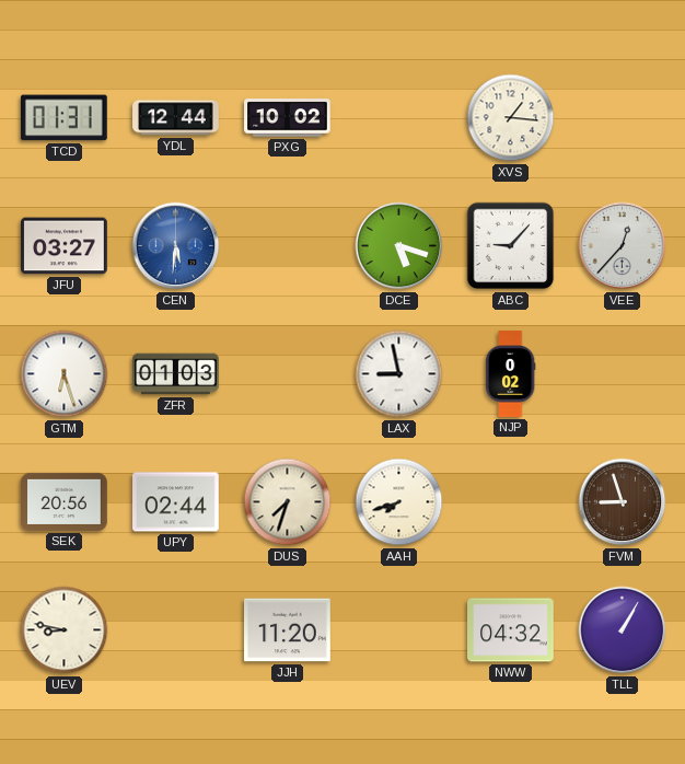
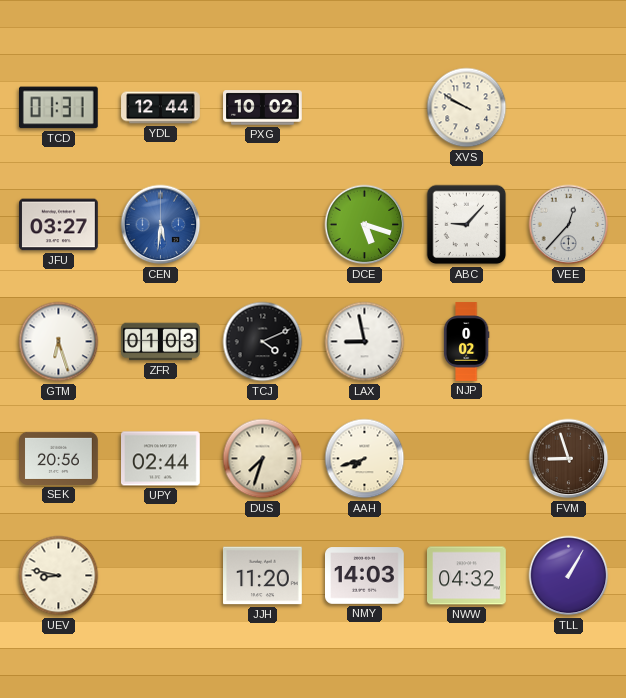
XVS: 1:16 -> 9:50
TCJ: none -> 4:11
NMY: none -> 14:03
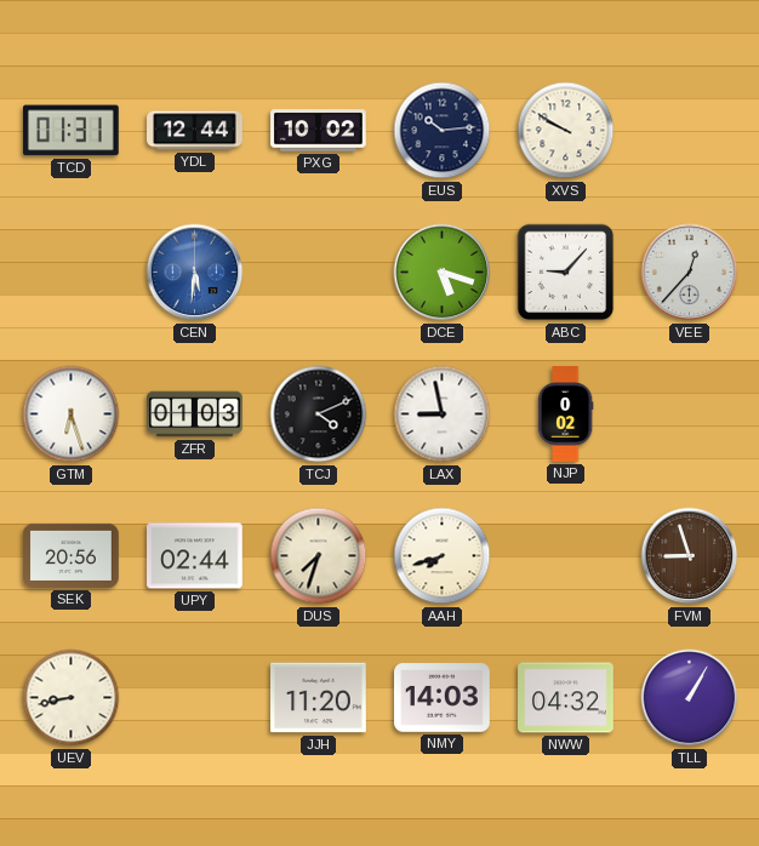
EUS: none -> 10:14
JFU: 03:27 -> none
UEV: 8:47 -> 8:43
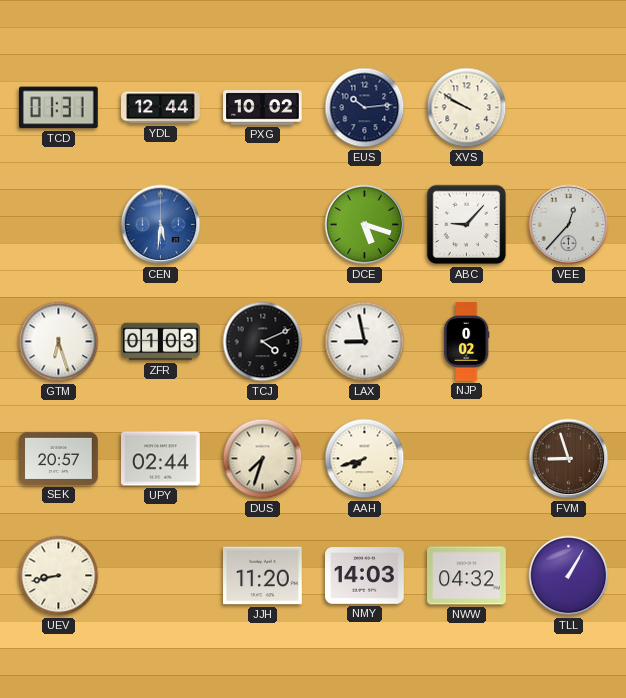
SEK: 20:56 -> 20:57
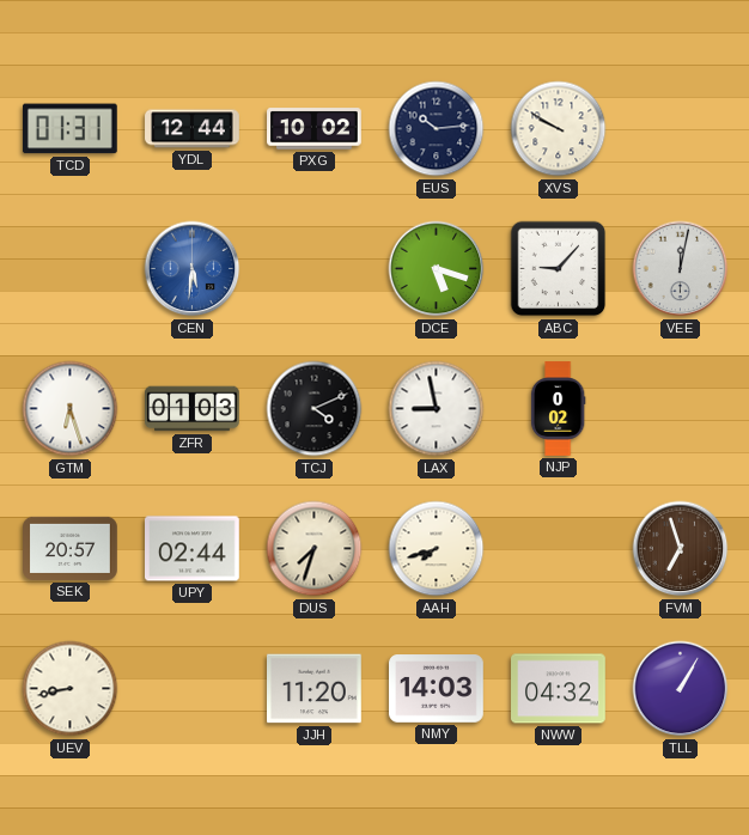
VEE: 12:37 -> 12:02
FVM: 8:57 -> 6:57
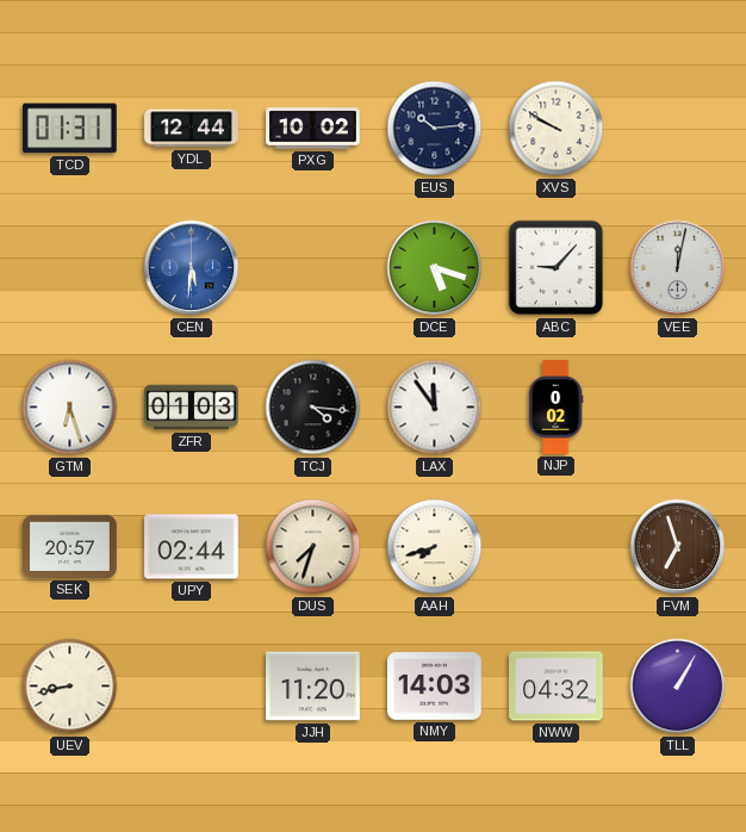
TCJ: 4:11 -> 4:16
LAX: 8:58 -> 11:54
